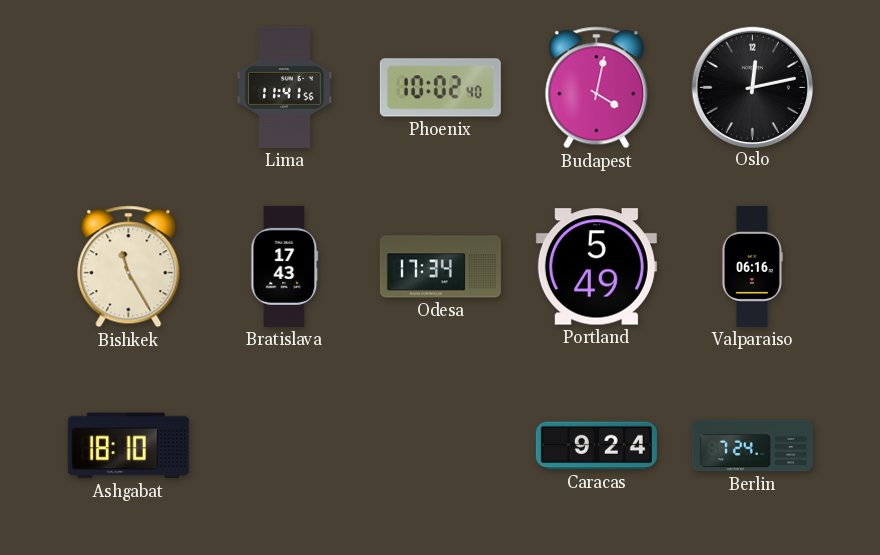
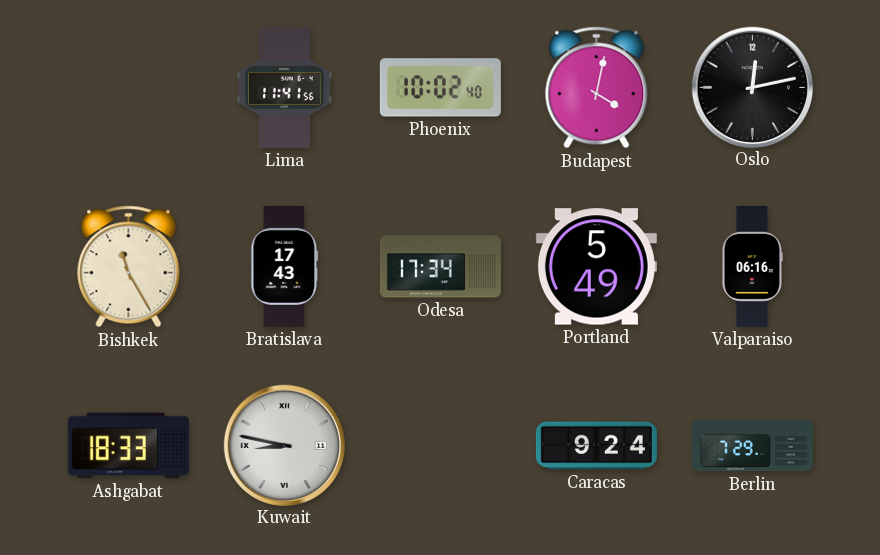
Ashgabat: 18:10 -> 18:33
Kuwait: none -> 8:47
Berlin: 7:24 -> 7:29
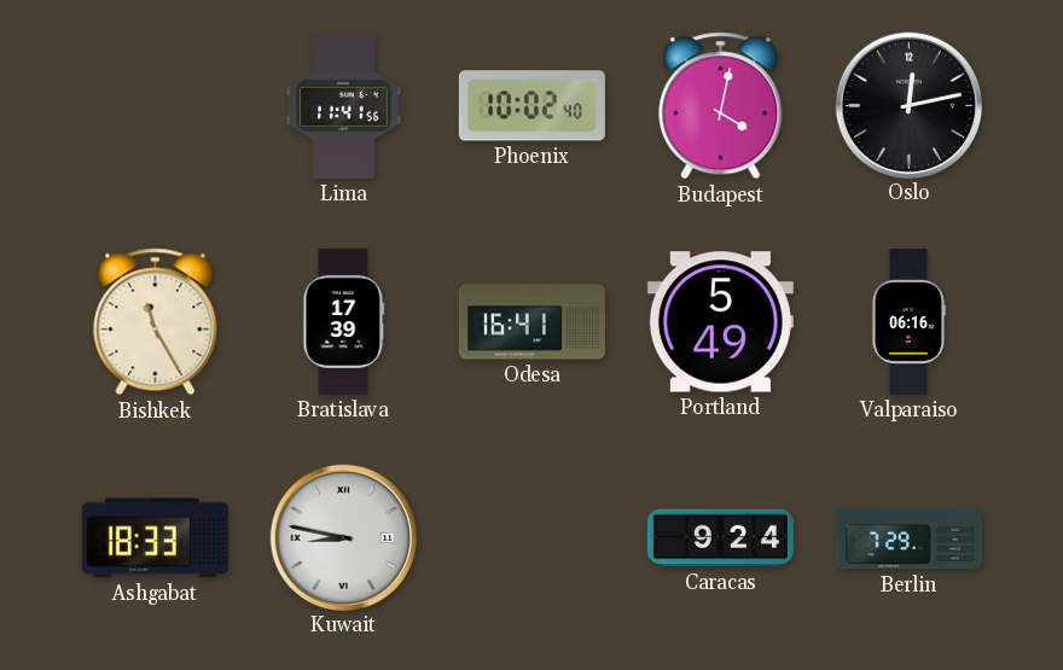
Bratislava: 17:43 -> 17:39
Odesa: 17:34 -> 16:41
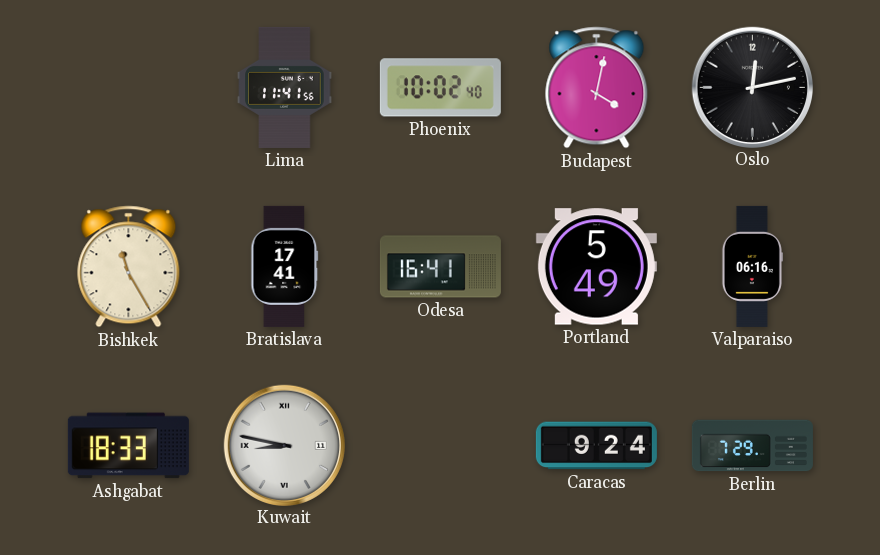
Bratislava: 17:39 -> 17:41
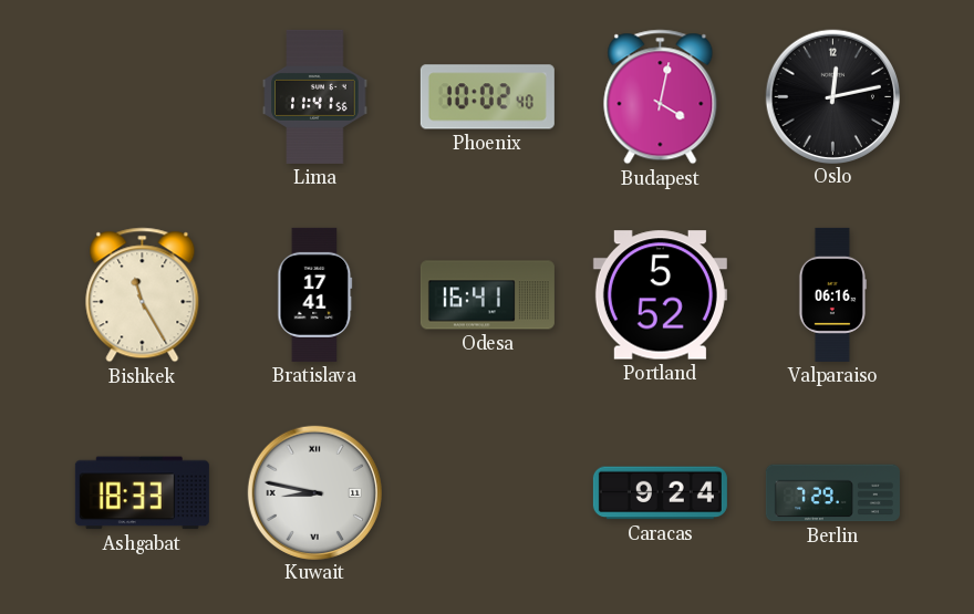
Portland: 5:49 -> 5:52
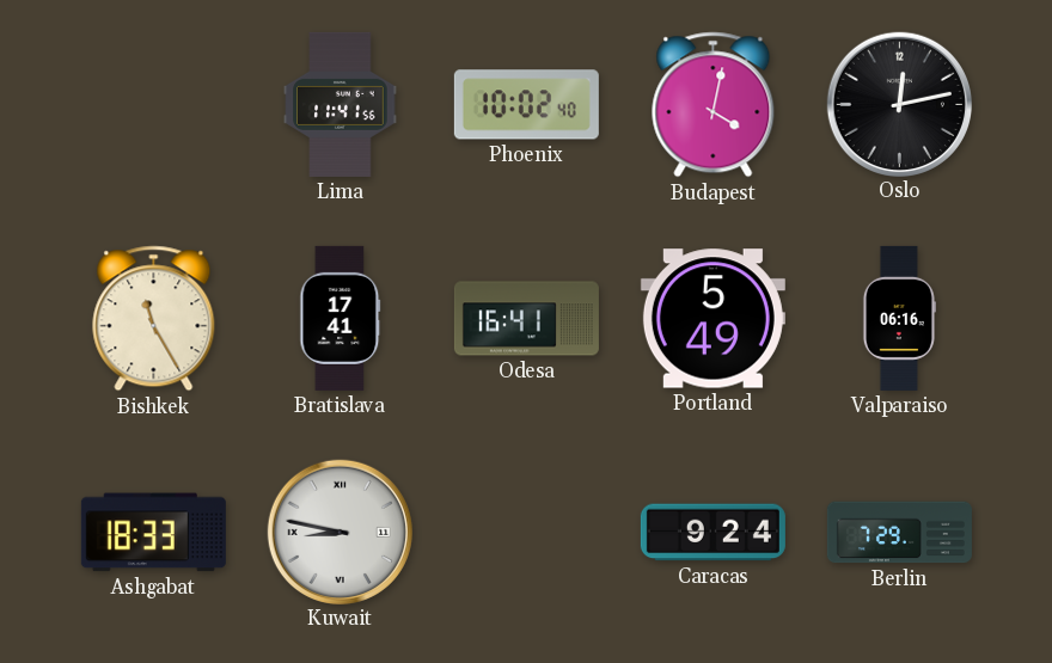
Portland: 5:52 -> 5:49
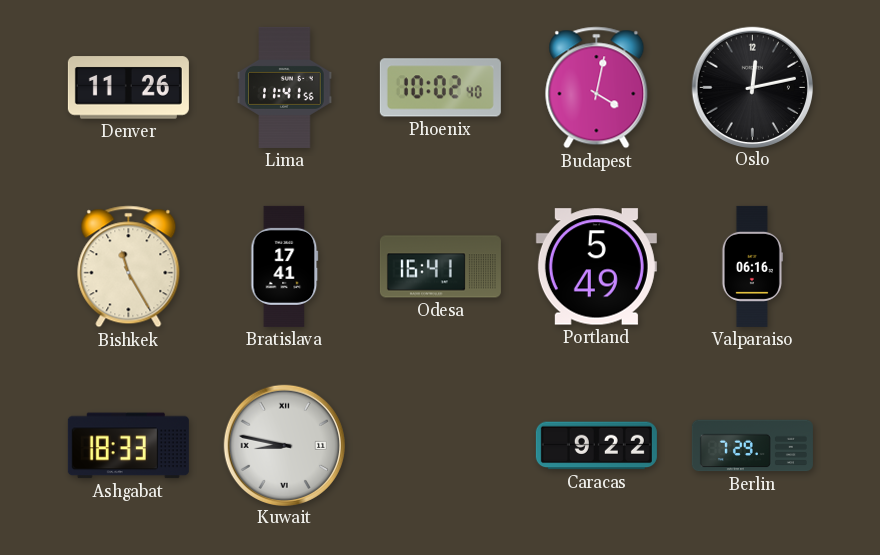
Denver: none -> 11:26
Caracas: 9:24 -> 9:22
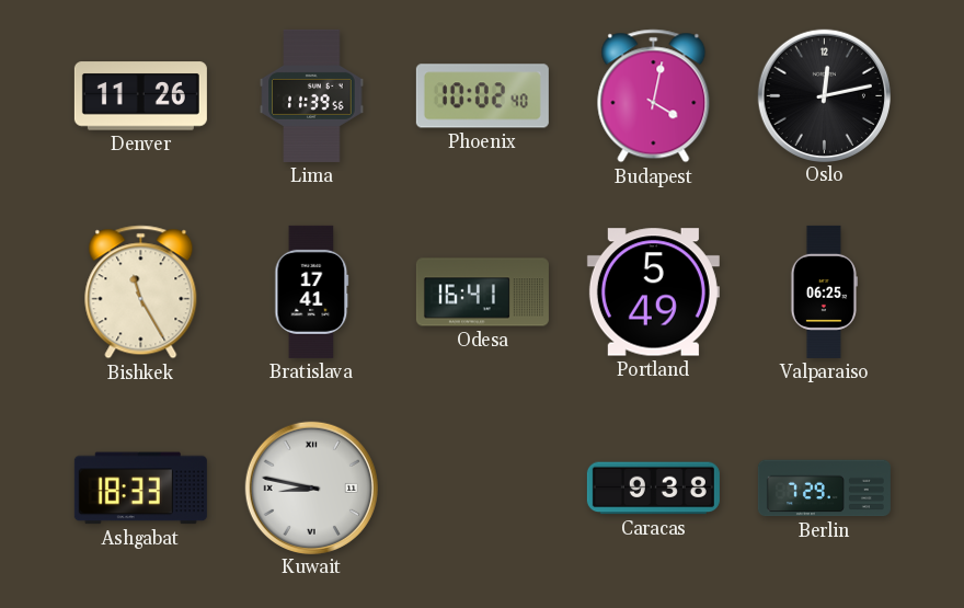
Lima: 11:41 -> 11:39
Valparaiso: 06:16 -> 06:25
Caracas: 9:22 -> 9:38
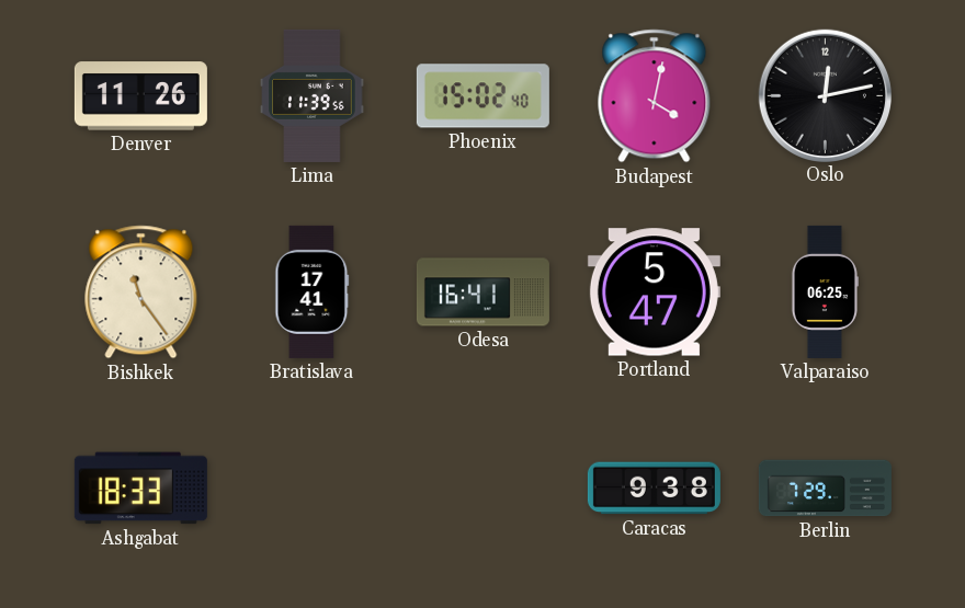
Phoenix: 10:02 -> 15:02
Bishkek: 11:25 -> 11:24
Portland: 5:49 -> 5:47
Kuwait: 8:47 -> none
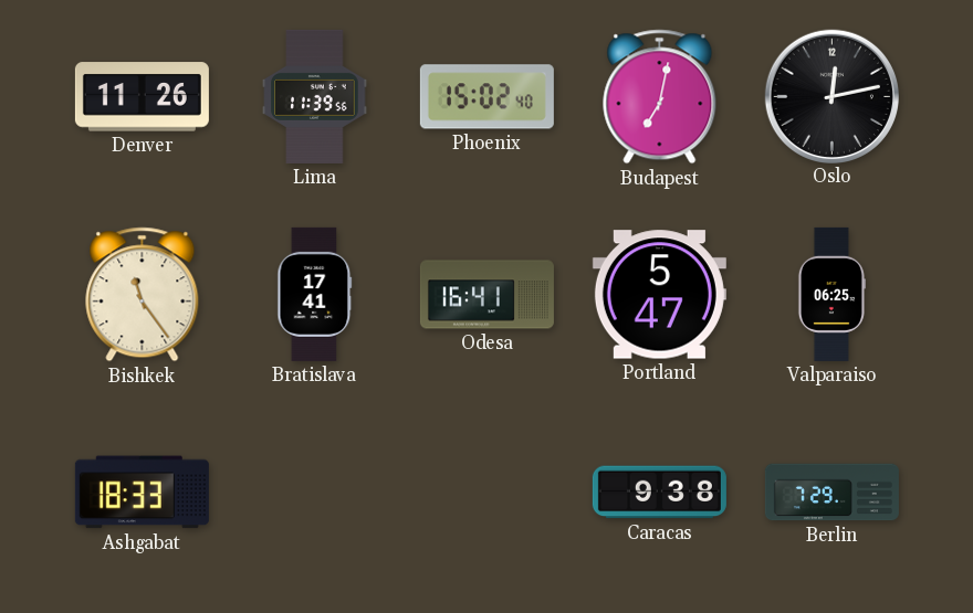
Budapest: 4:02 -> 7:02
